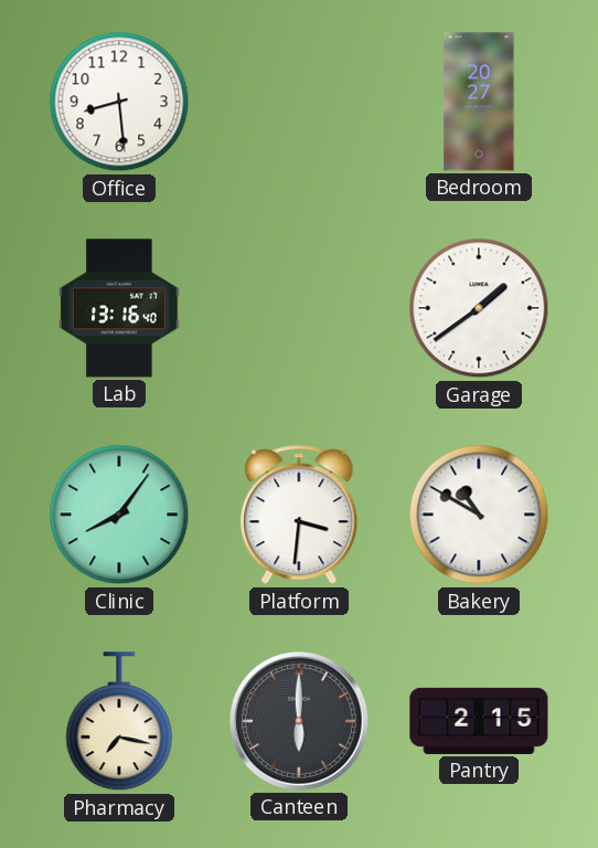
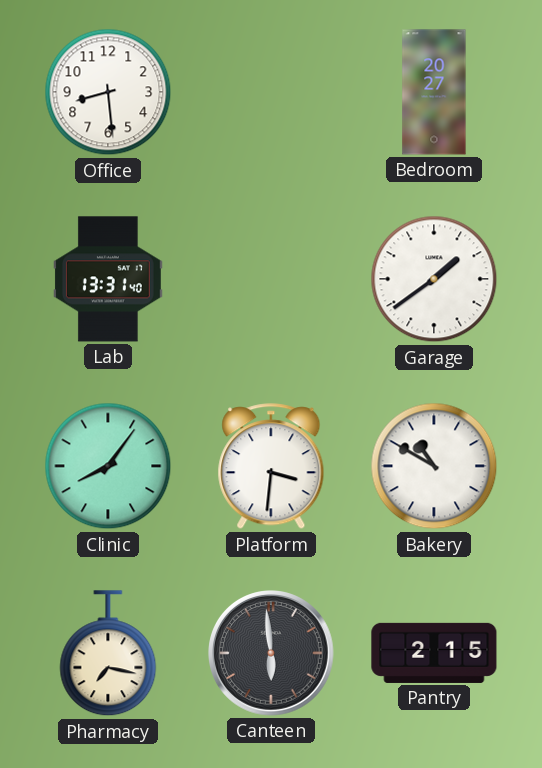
Lab: 13:16 -> 13:31
Canteen: 6:00 -> 5:59
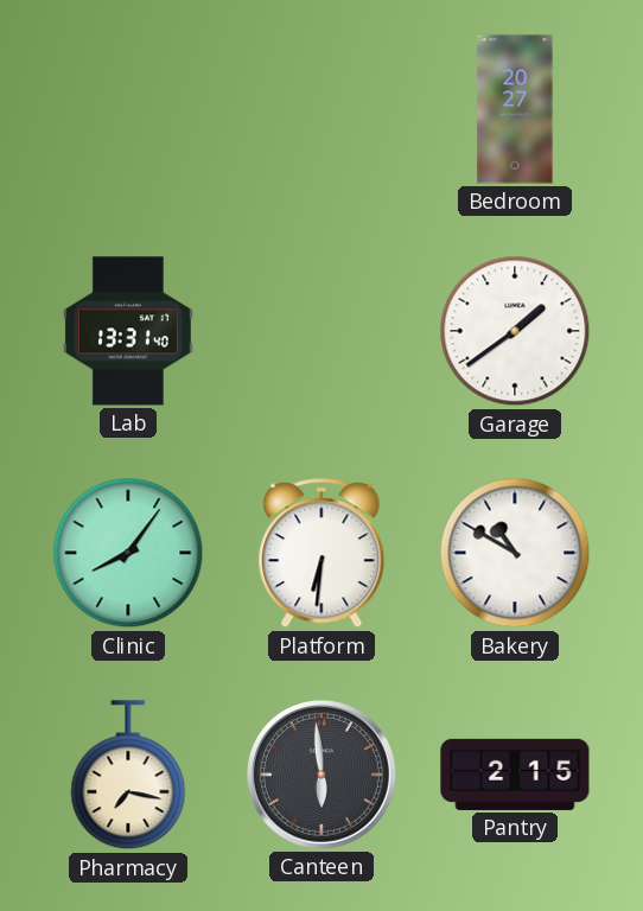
Office: 8:29 -> none
Platform: 3:31 -> 6:31
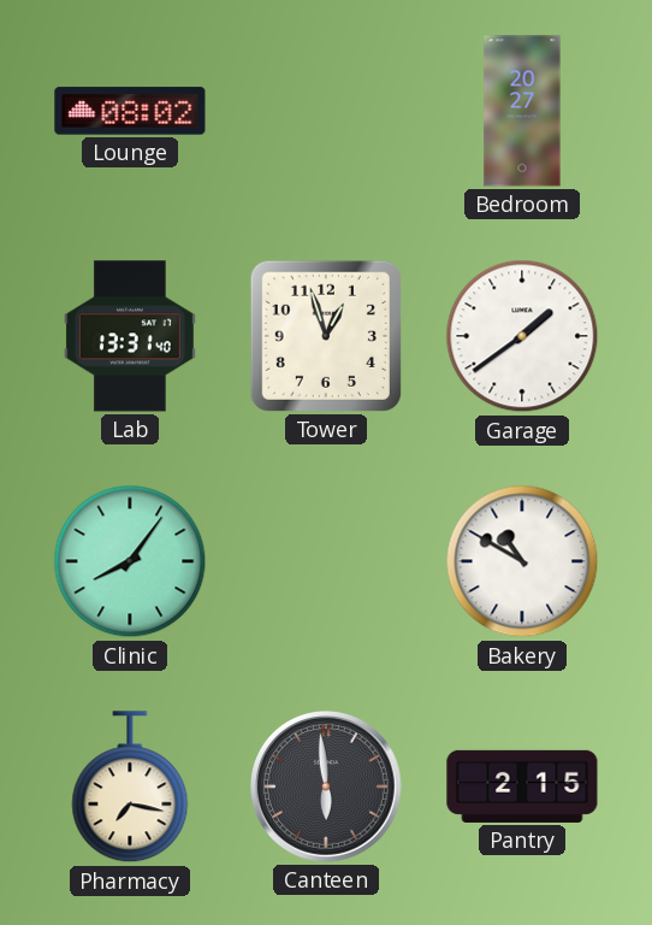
Lounge: none -> 08:02
Tower: none -> 12:57
Platform: 6:31 -> none
